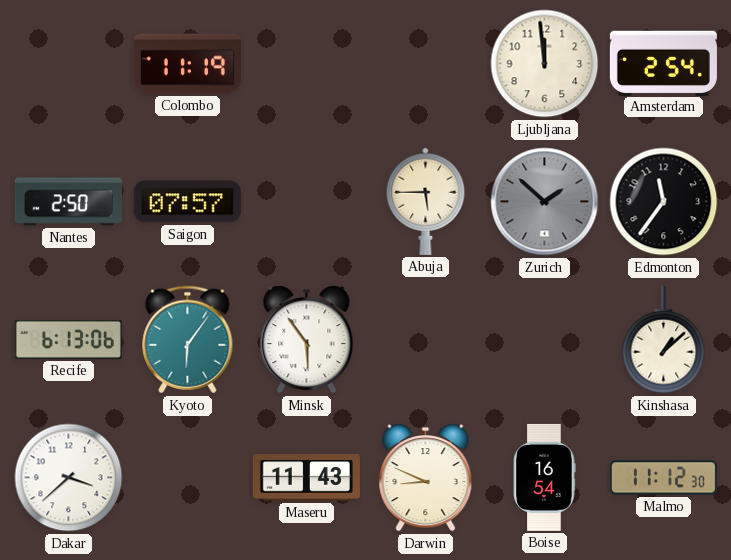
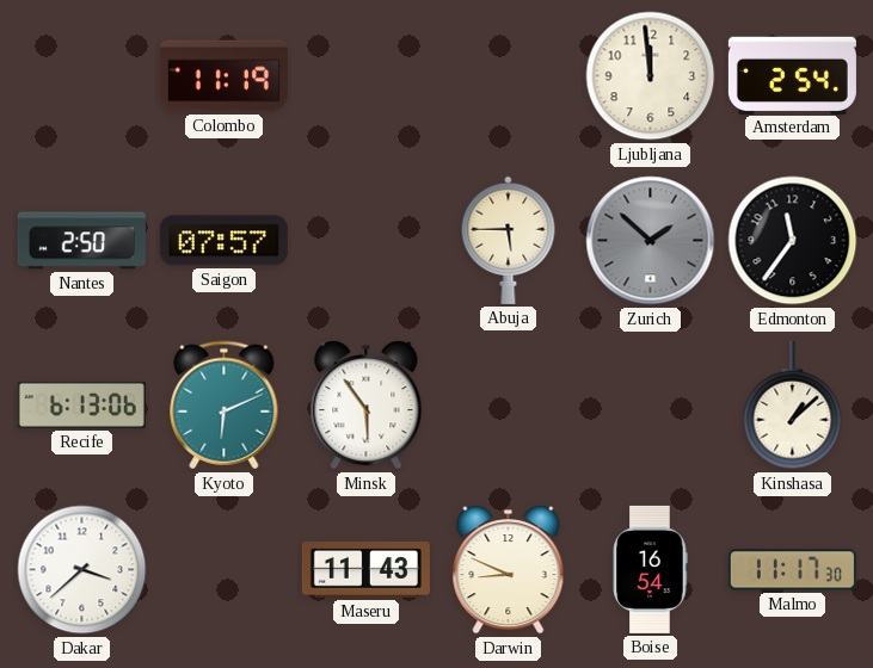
Kyoto: 6:06 -> 6:11
Malmo: 11:12 -> 11:17
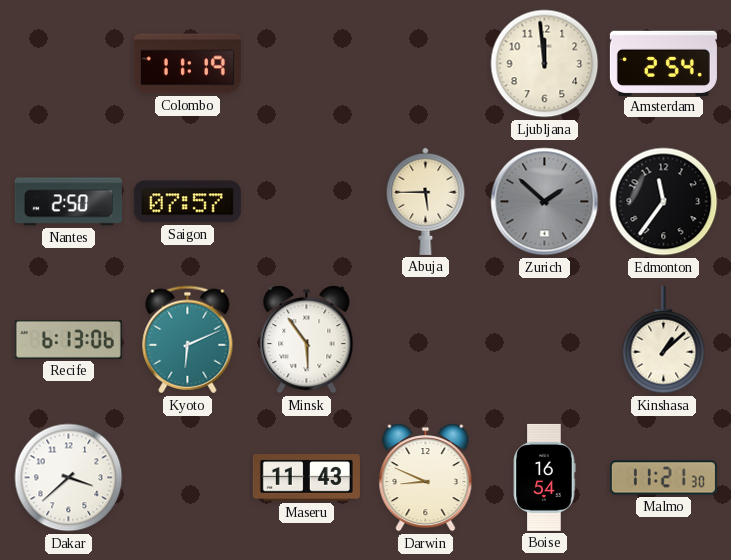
Malmo: 11:17 -> 11:21
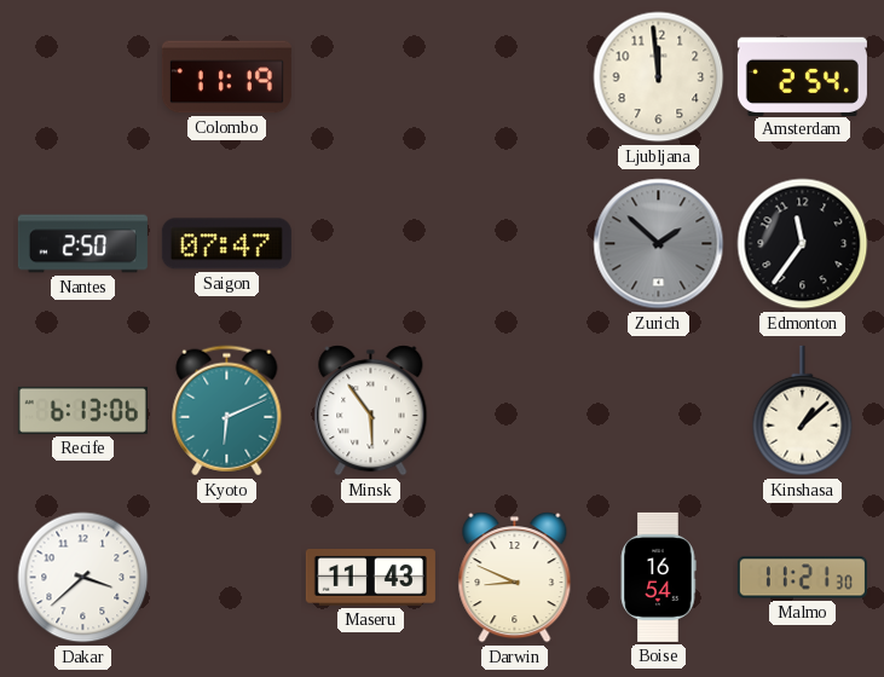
Saigon: 07:57 -> 07:47
Abuja: 5:45 -> none
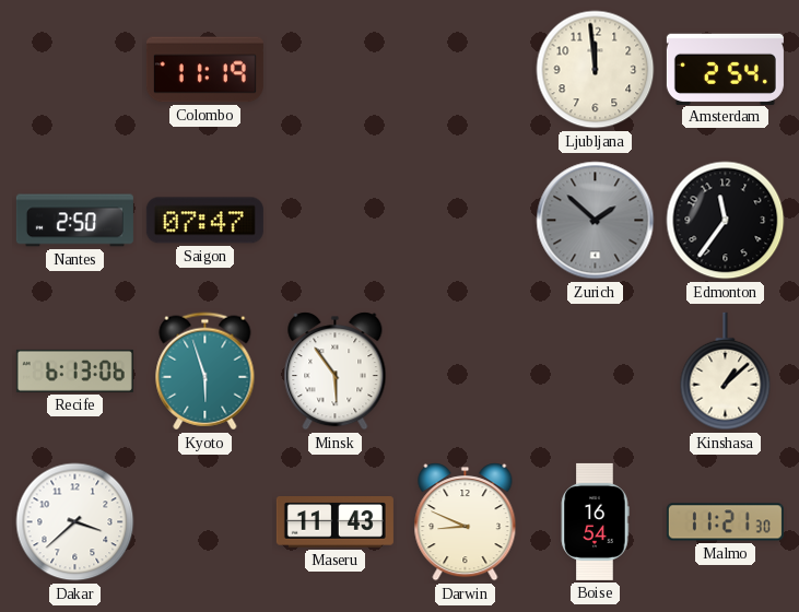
Kyoto: 6:11 -> 5:57
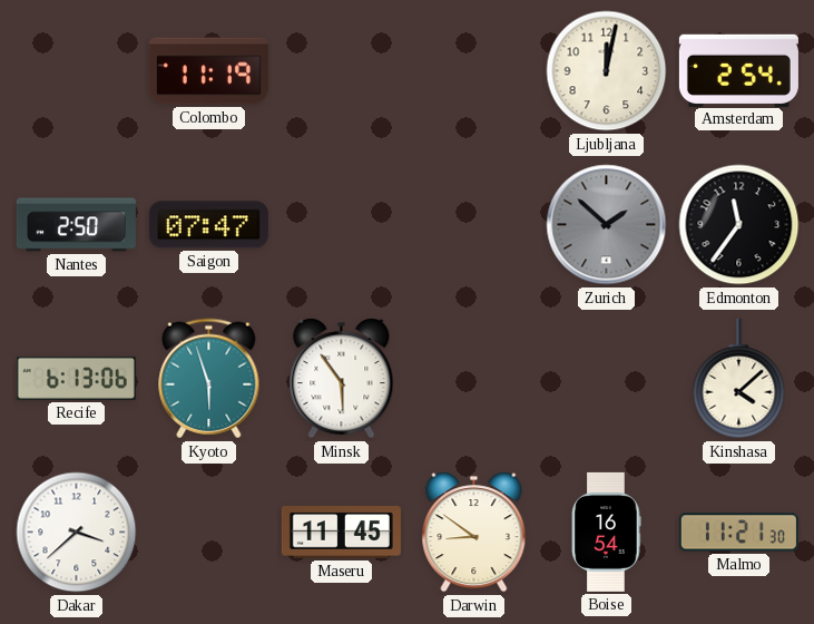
Ljubljana: 11:59 -> 12:02
Kinshasa: 1:08 -> 4:08
Maseru: 11:43 -> 11:45
Darwin: 8:49 -> 8:51
